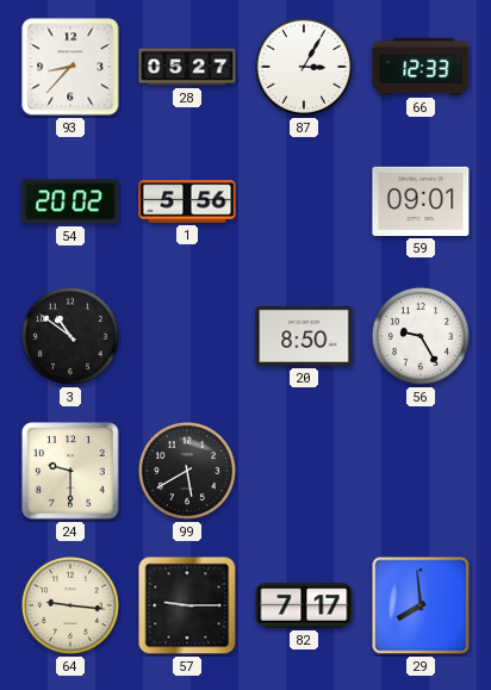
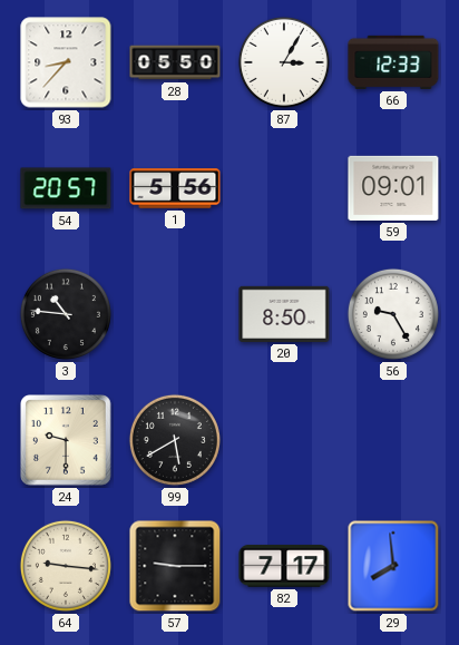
28: 05:27 -> 05:50
54: 20:02 -> 20:57
3: 10:51 -> 10:46
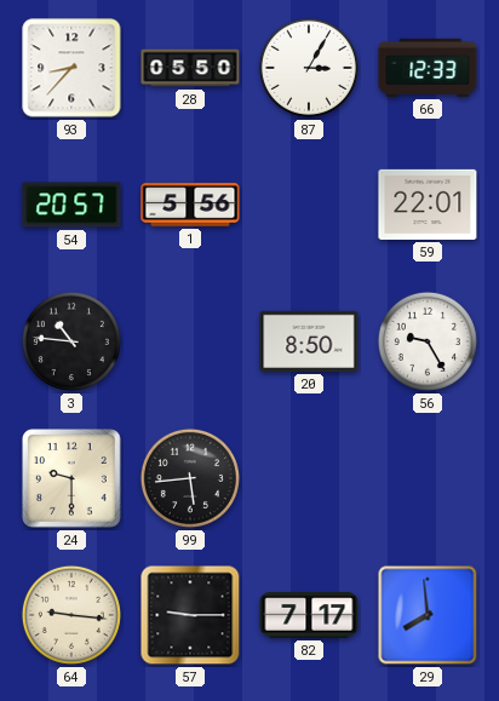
59: 09:01 -> 22:01
99: 5:40 -> 5:44
